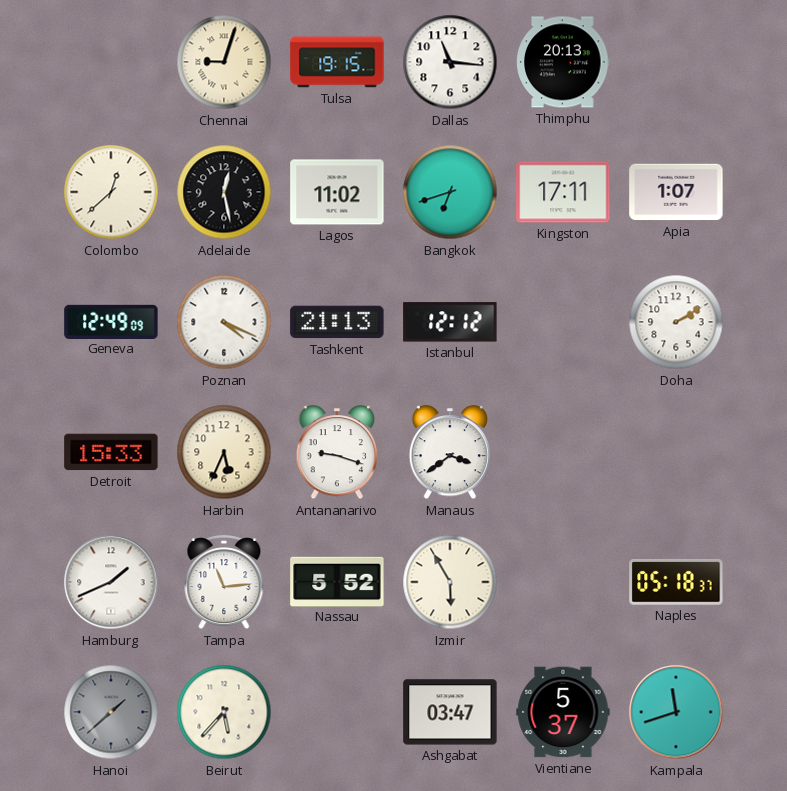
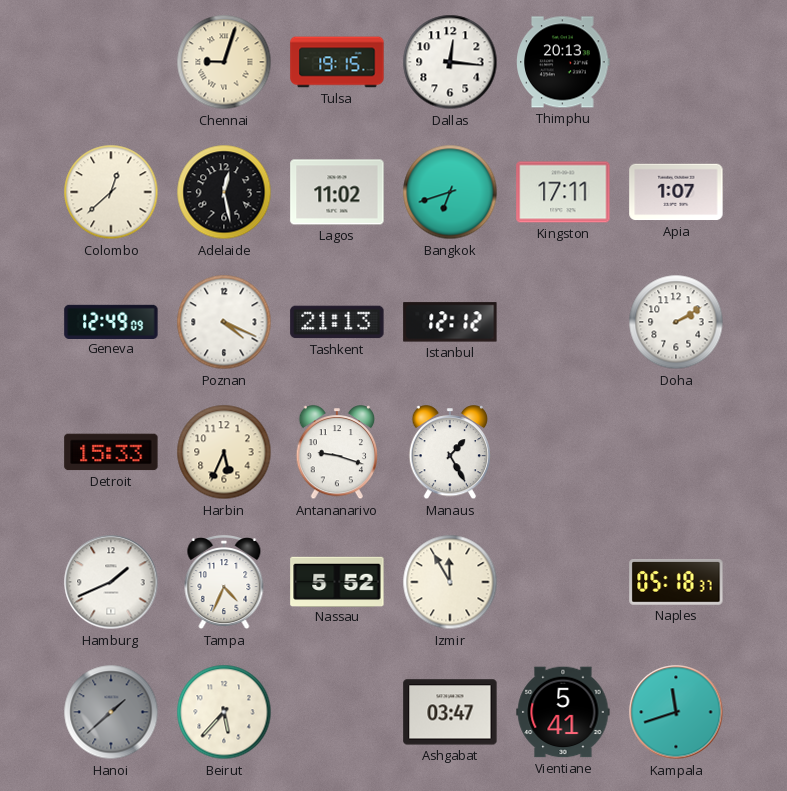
Dallas: 11:16 -> 12:16
Manaus: 3:39 -> 1:25
Tampa: 11:14 -> 4:34
Izmir: 5:55 -> 11:55
Vientiane: 5:37 -> 5:41
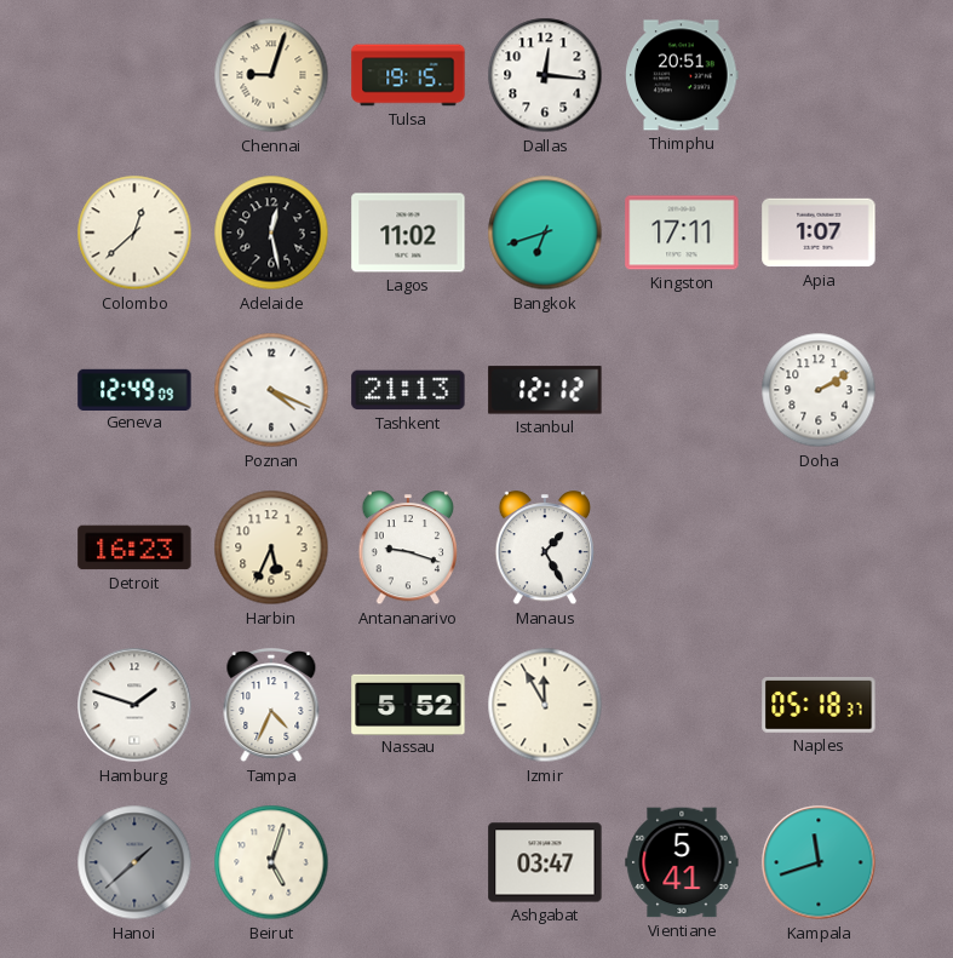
Thimphu: 20:13 -> 20:51
Detroit: 15:33 -> 16:23
Hamburg: 1:41 -> 1:48
Beirut: 5:37 -> 5:03
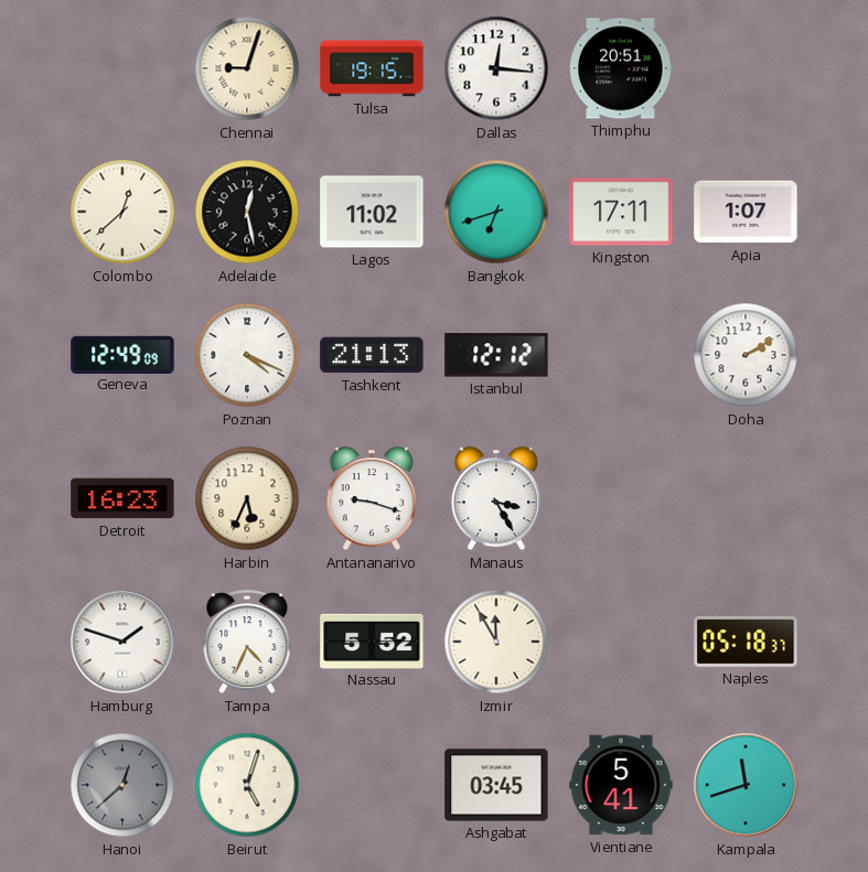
Manaus: 1:25 -> 3:25
Hanoi: 1:38 -> 12:38
Ashgabat: 03:47 -> 03:45
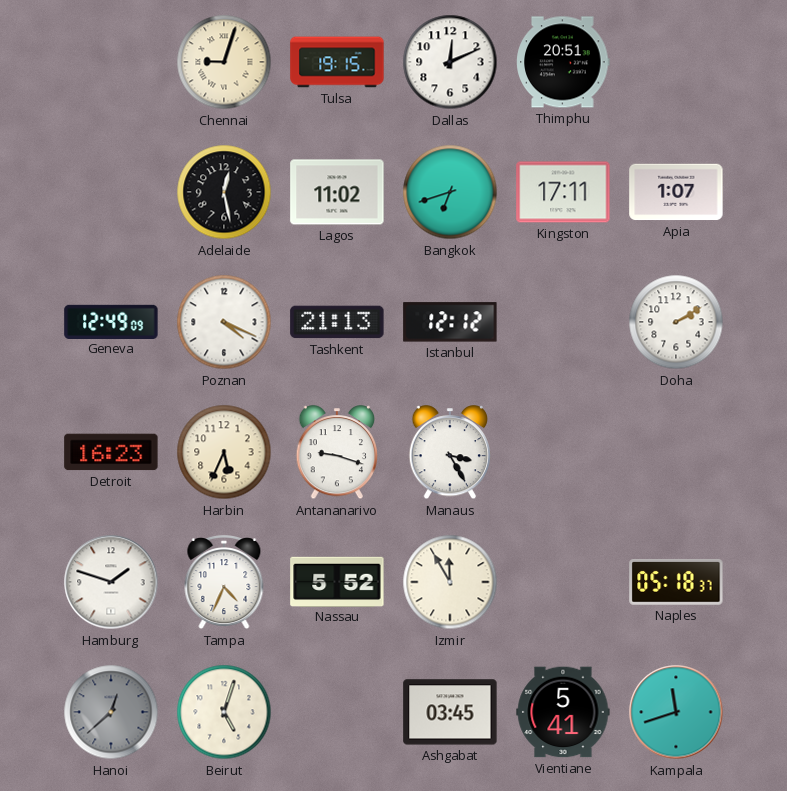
Dallas: 12:16 -> 12:11
Colombo: 12:38 -> none
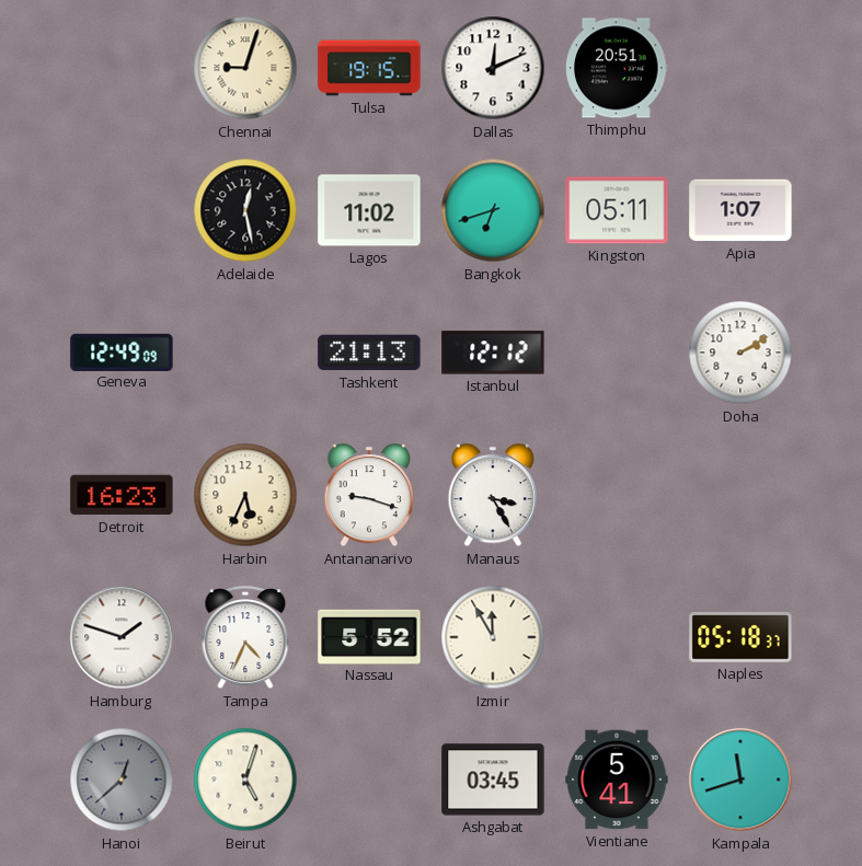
Kingston: 17:11 -> 05:11
Poznan: 4:19 -> none
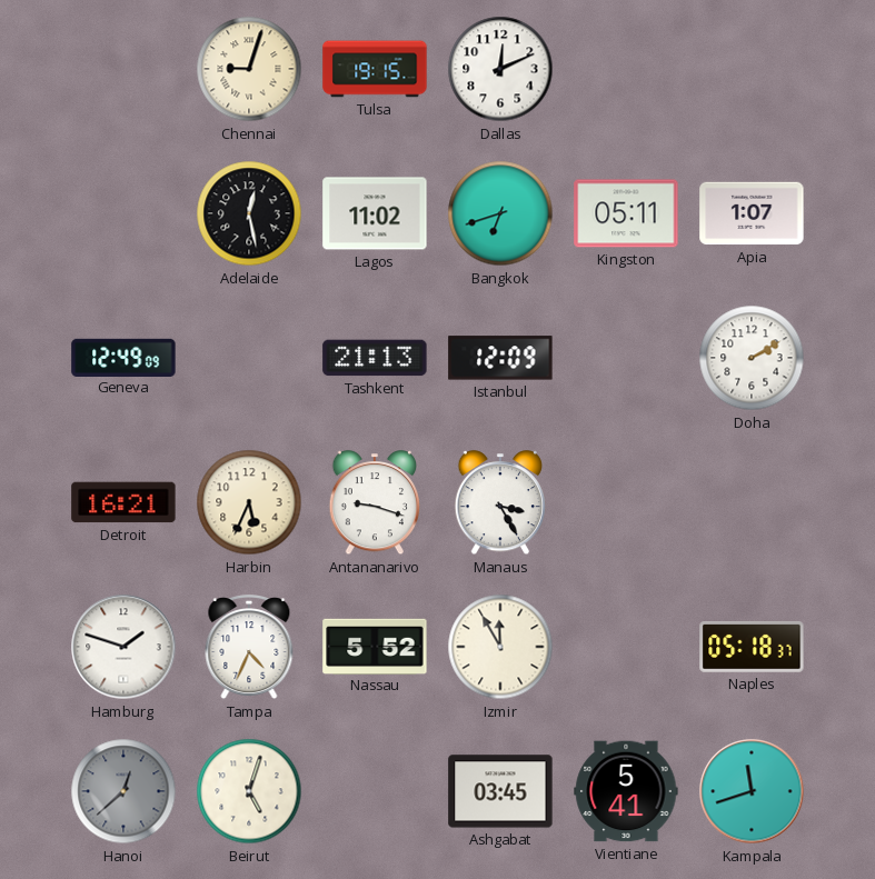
Thimphu: 20:51 -> none
Istanbul: 12:12 -> 12:09
Detroit: 16:23 -> 16:21
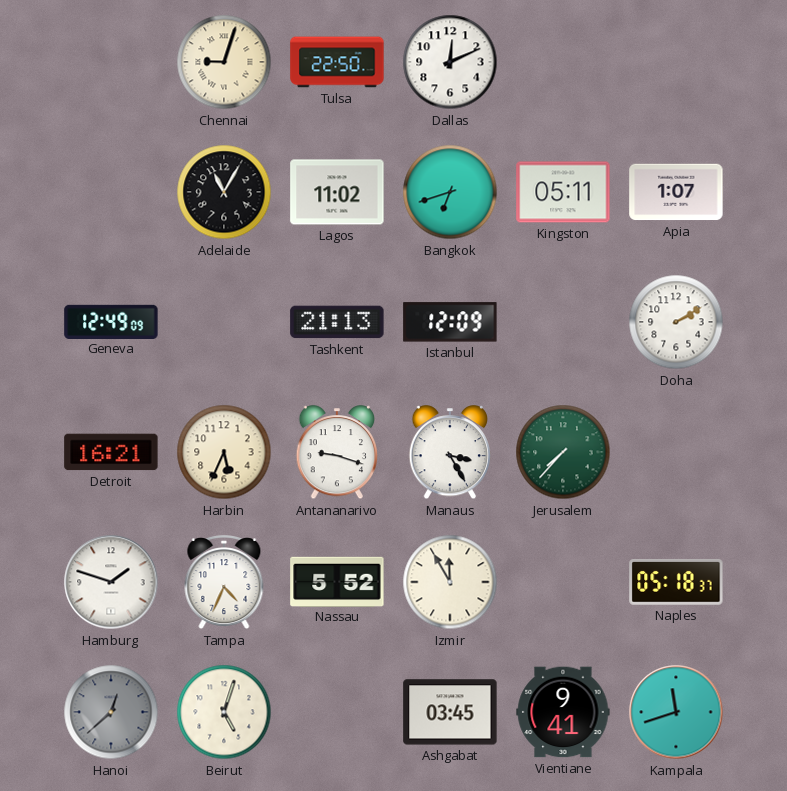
Tulsa: 19:15 -> 22:50
Adelaide: 12:28 -> 11:05
Jerusalem: none -> 7:37
Vientiane: 5:41 -> 9:41
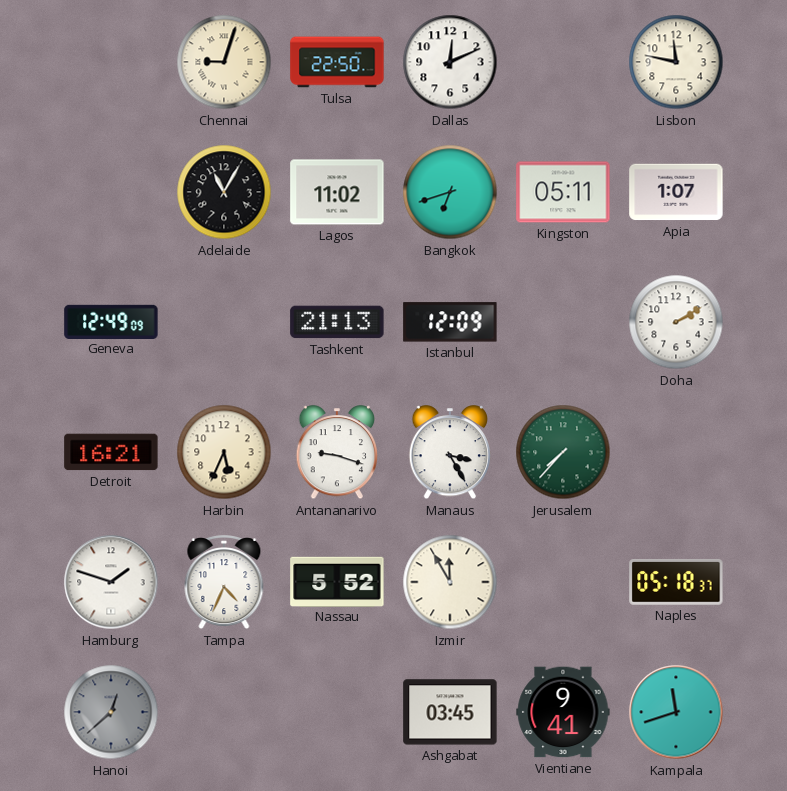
Lisbon: none -> 11:47
Beirut: 5:03 -> none
